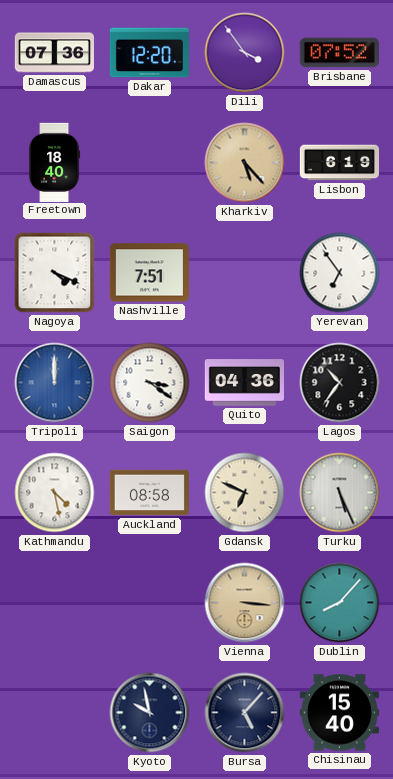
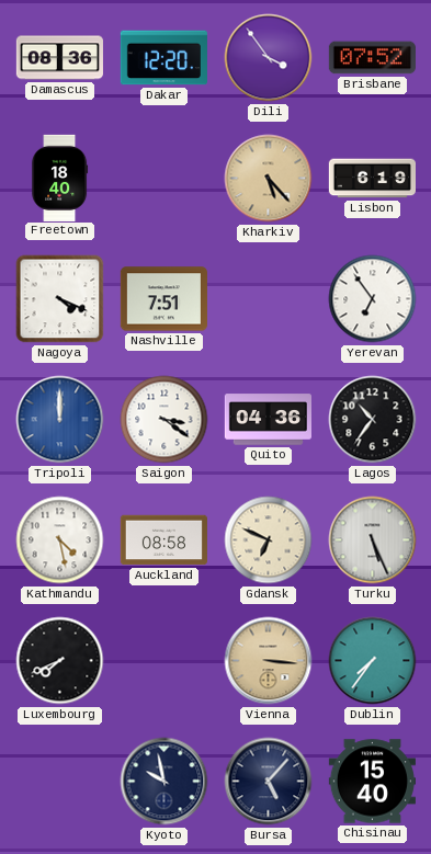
Damascus: 07:36 -> 08:36
Luxembourg: none -> 7:41
Dublin: 8:07 -> 7:36
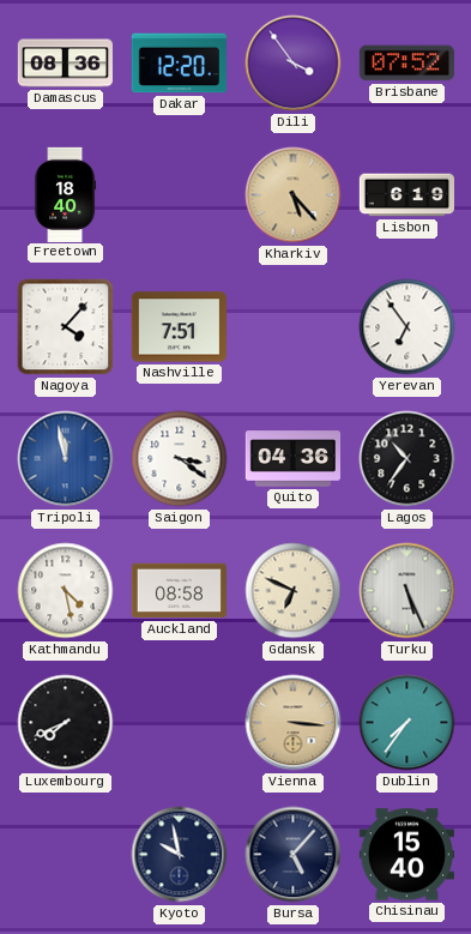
Nagoya: 4:19 -> 4:07
Tripoli: 12:00 -> 11:58
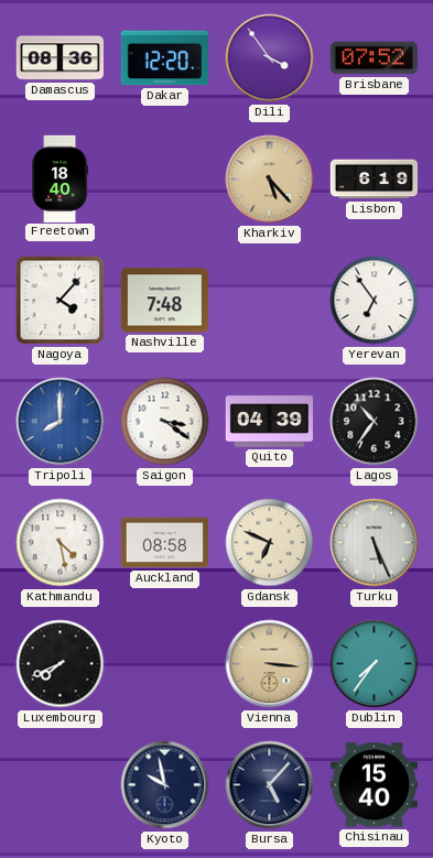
Nashville: 7:51 -> 7:48
Tripoli: 11:58 -> 8:00
Quito: 04:36 -> 04:39
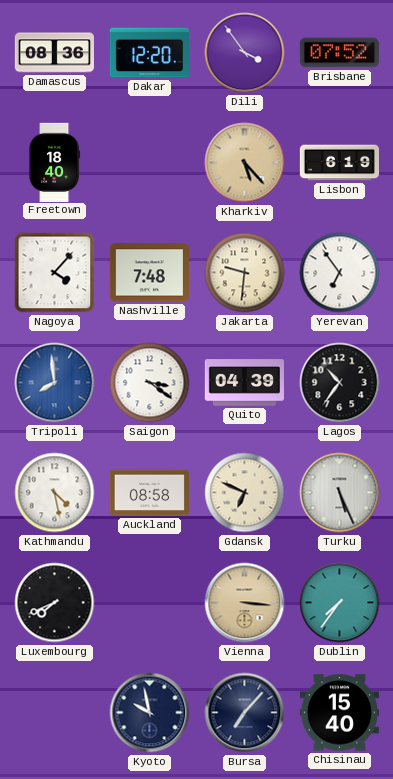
Jakarta: none -> 9:31
Tripoli: 8:00 -> 7:59
Bursa: 5:07 -> 7:07
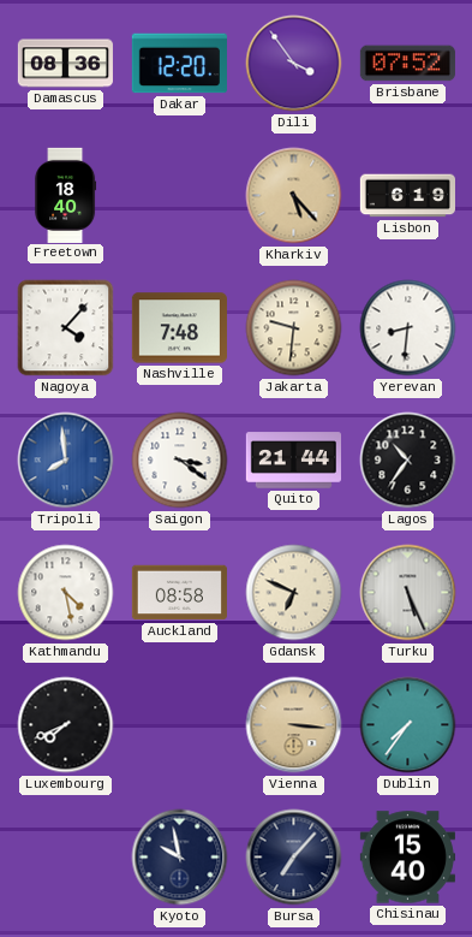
Yerevan: 6:54 -> 8:31
Quito: 04:39 -> 21:44
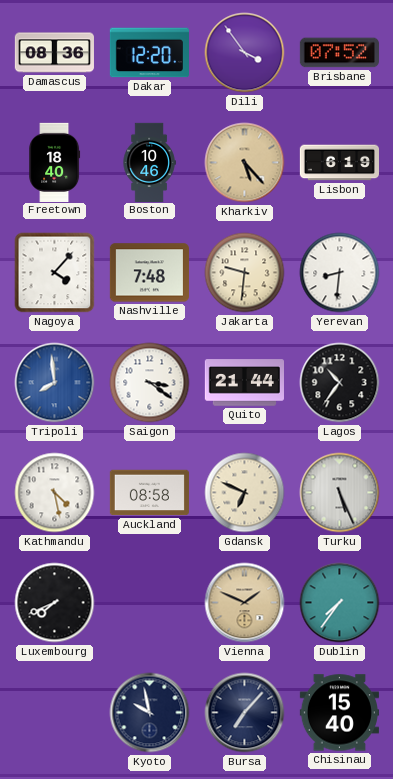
Boston: none -> 10:46
Vienna: 3:16 -> 1:49
